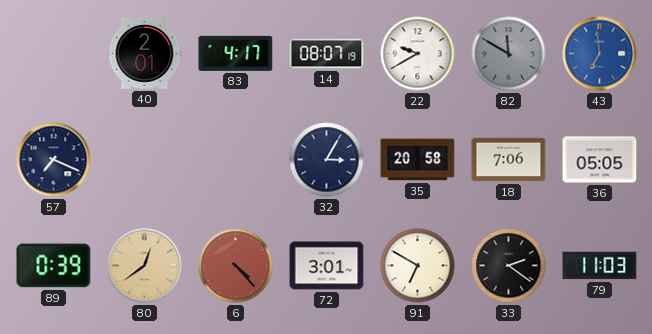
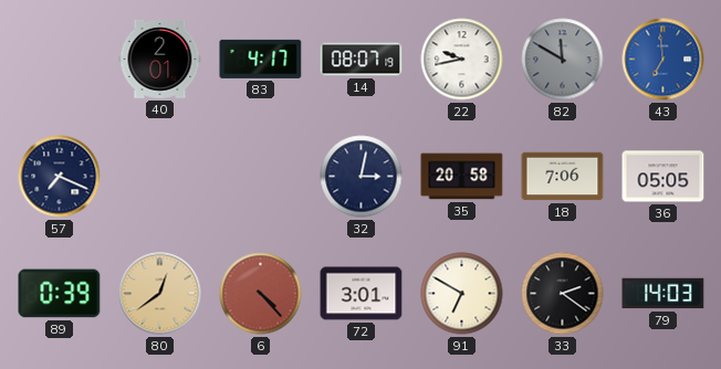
22: 9:40 -> 9:43
32: 3:05 -> 3:02
79: 11:03 -> 14:03
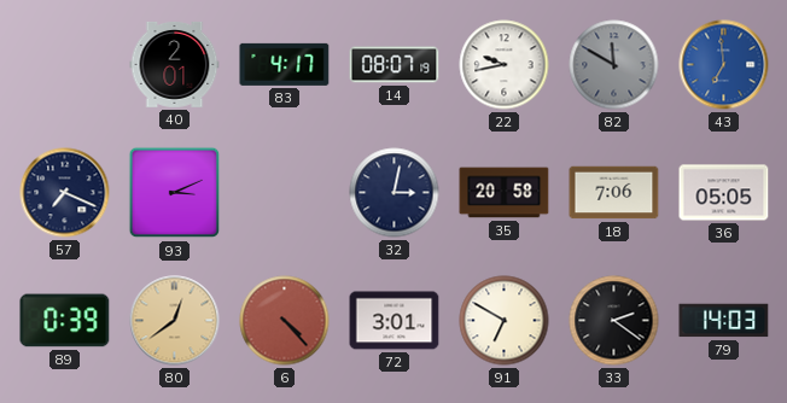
93: none -> 3:11
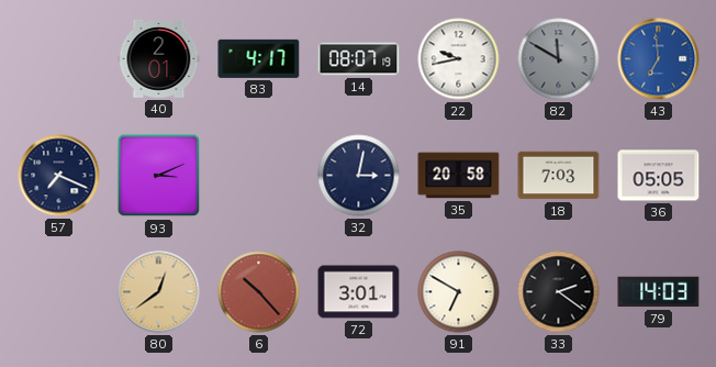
18: 7:06 -> 7:03
89: 0:39 -> none
6: 4:23 -> 10:23
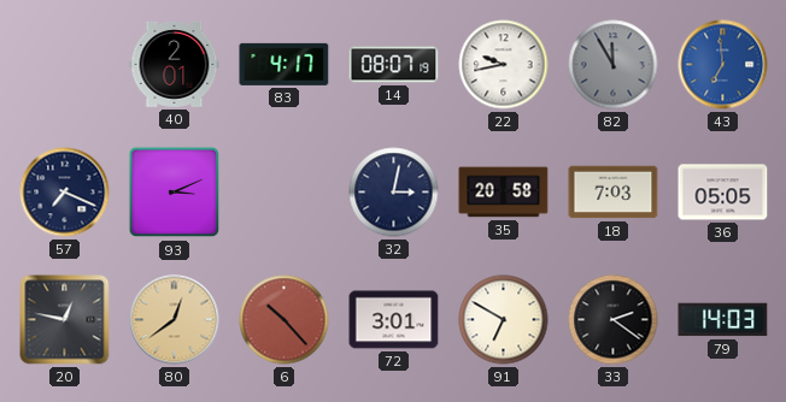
82: 11:50 -> 11:55
20: none -> 12:47
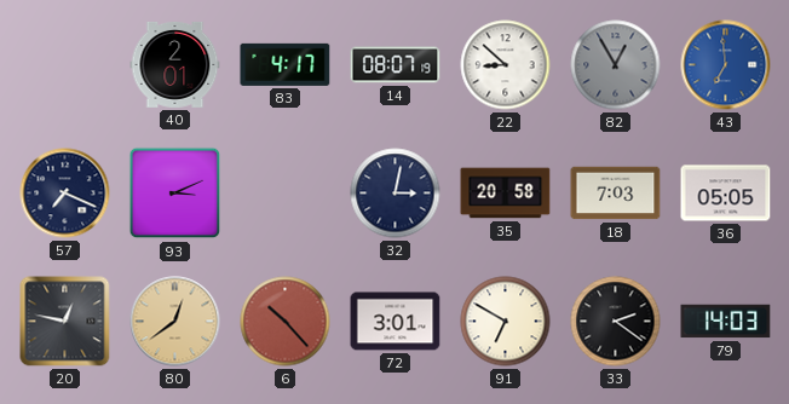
22: 9:43 -> 8:52
82: 11:55 -> 12:55
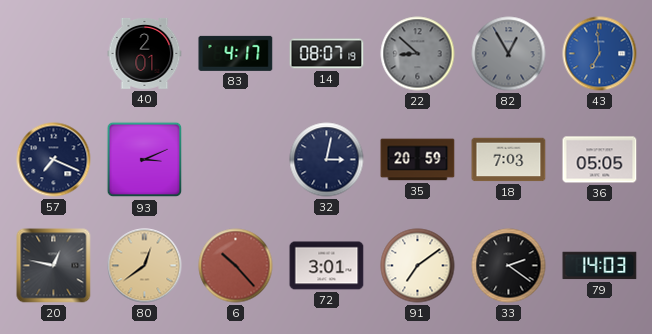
22 dial: white -> grey
35: 20:58 -> 20:59
91: 6:50 -> 7:09
